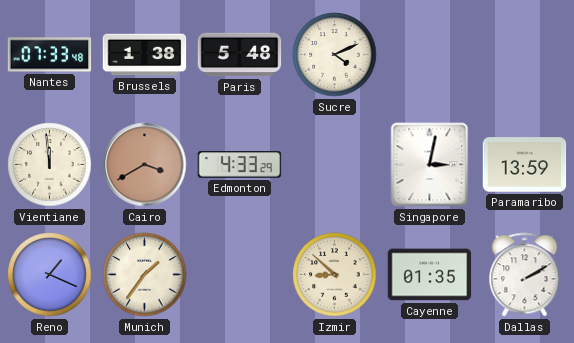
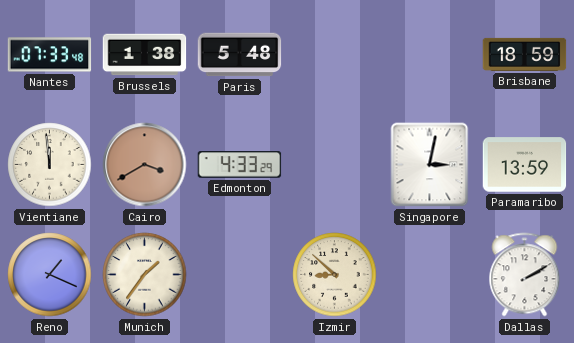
Sucre: 4:11 -> none
Brisbane: none -> 18:59
Cayenne: 01:35 -> none
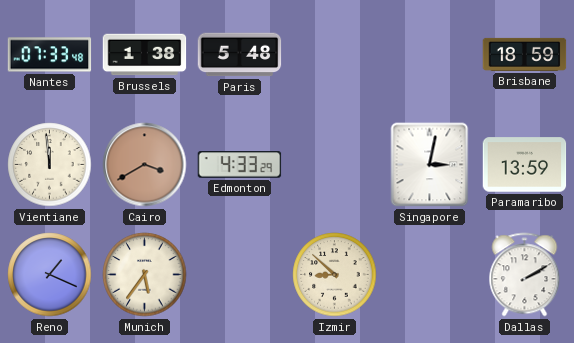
Munich: 1:36 -> 5:36
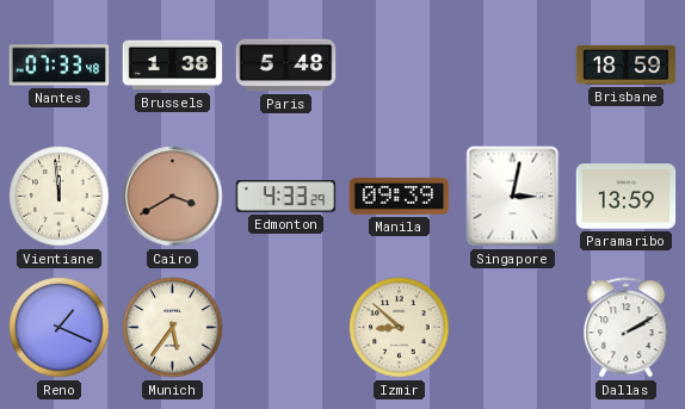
Manila: none -> 09:39
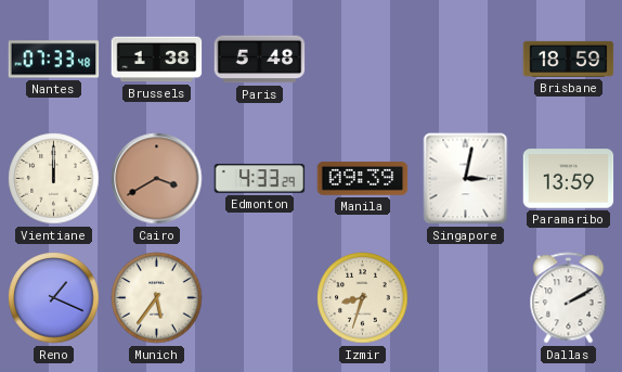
Vientiane: 11:59 -> 12:00
Izmir: 8:52 -> 8:33
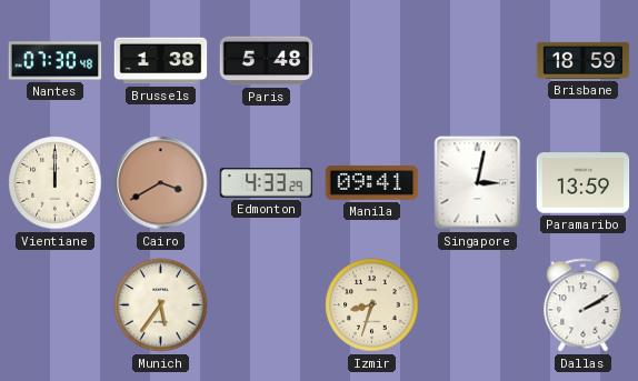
Nantes: 07:33 -> 07:30
Manila: 09:39 -> 09:41
Reno: 1:19 -> none
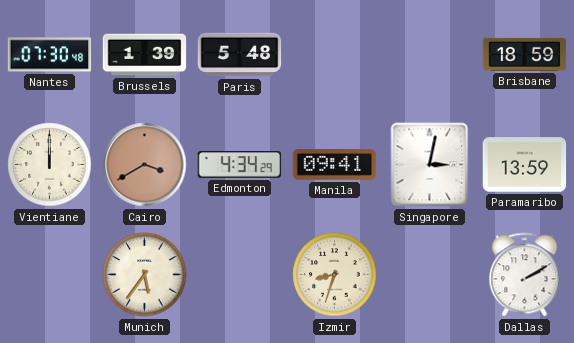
Brussels: 1:38 -> 1:39
Edmonton: 4:33 -> 4:34
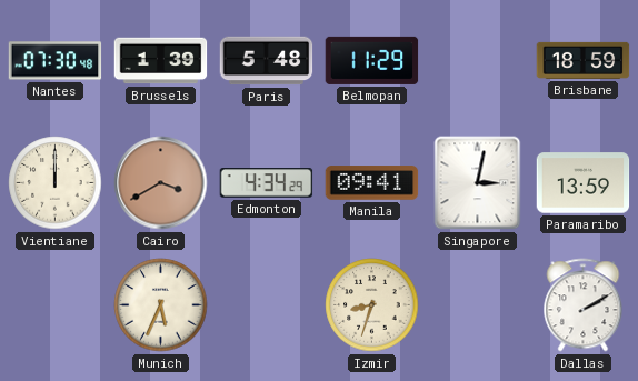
Belmopan: none -> 11:29
Munich: 5:36 -> 5:34
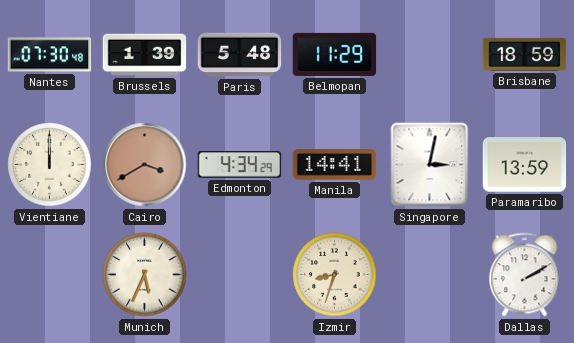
Manila: 09:41 -> 14:41
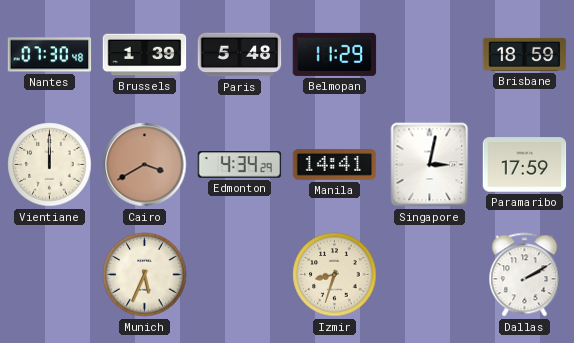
Paramaribo: 13:59 -> 17:59
